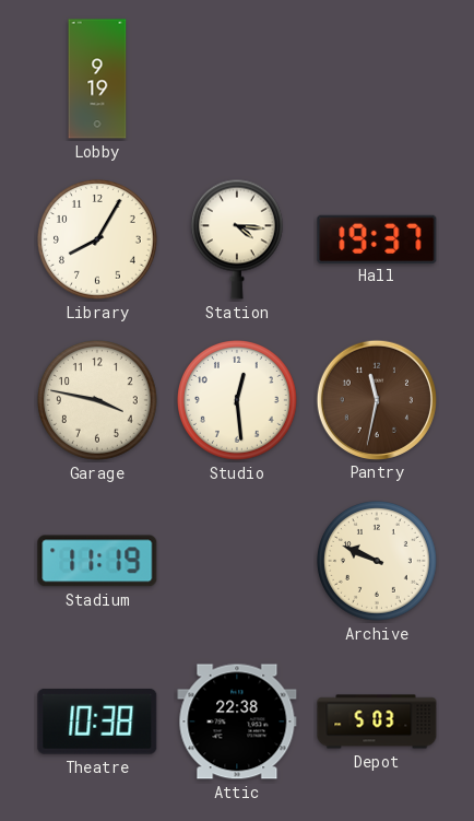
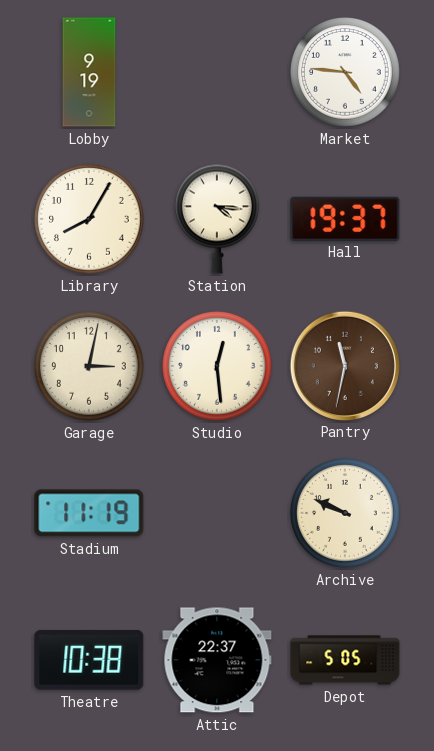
Market: none -> 4:46
Garage: 3:47 -> 3:02
Attic: 22:38 -> 22:37
Depot: 5:03 -> 5:05
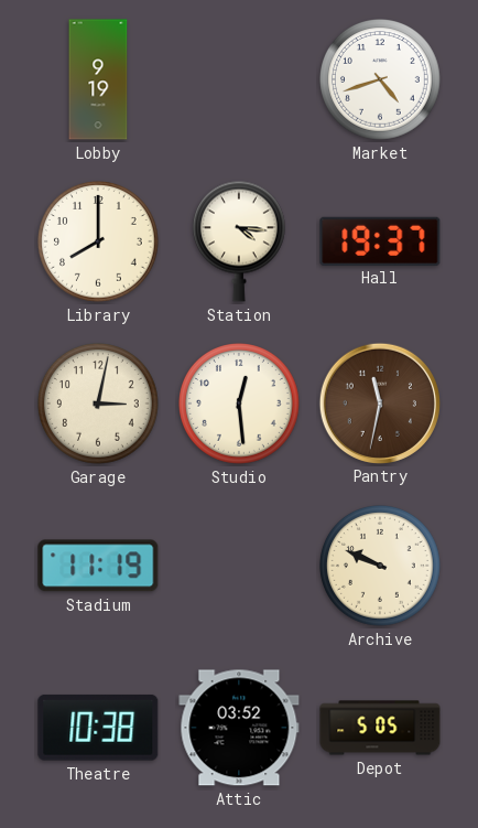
Market: 4:46 -> 4:42
Library: 8:05 -> 8:00
Attic: 22:37 -> 03:52
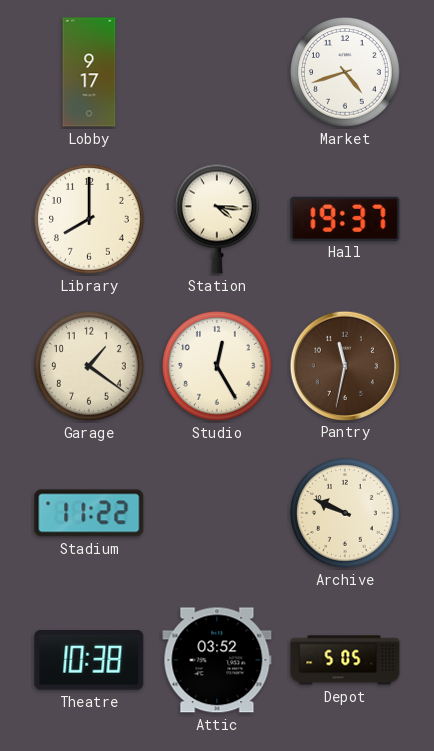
Lobby: 9:19 -> 9:17
Garage: 3:02 -> 1:21
Studio: 12:29 -> 12:25
Stadium: 11:19 -> 11:22
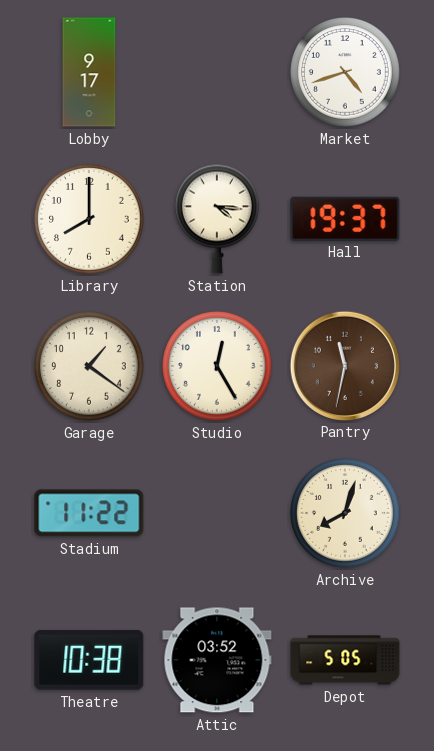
Archive: 9:49 -> 8:03
